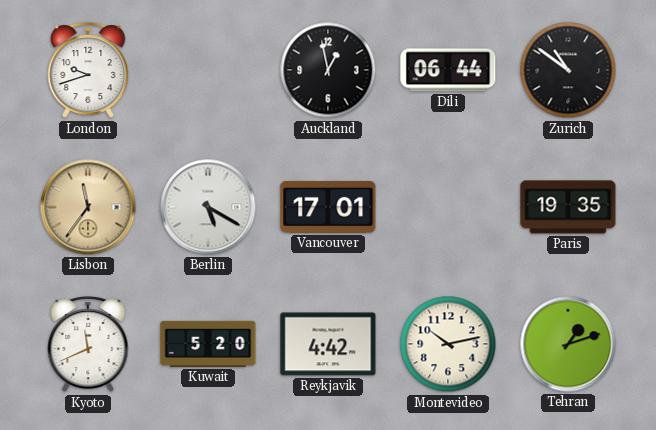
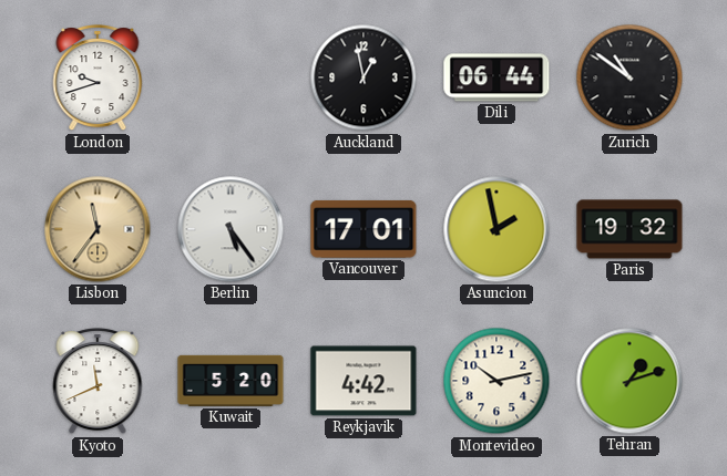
Berlin: 5:20 -> 5:24
Asuncion: none -> 1:58
Paris: 19:35 -> 19:32
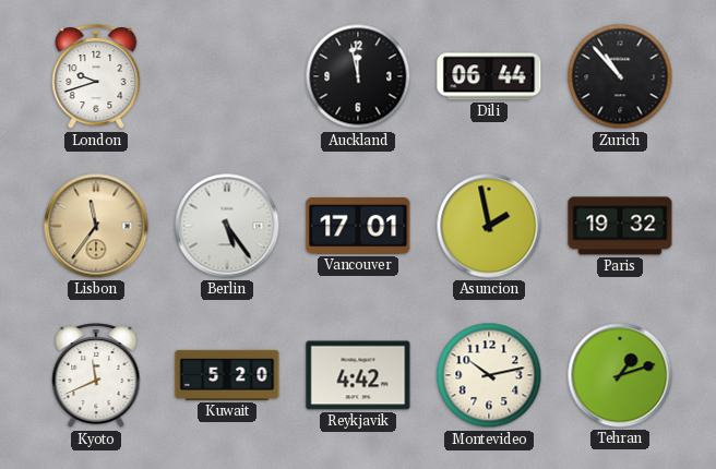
Auckland: 12:58 -> 11:58
Zurich: 10:51 -> 10:53
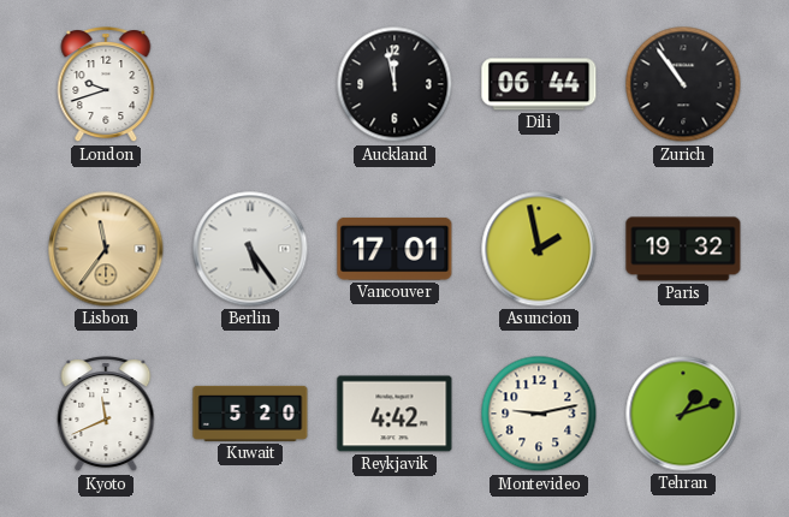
Zurich: 10:53 -> 10:54
Montevideo: 10:13 -> 9:13
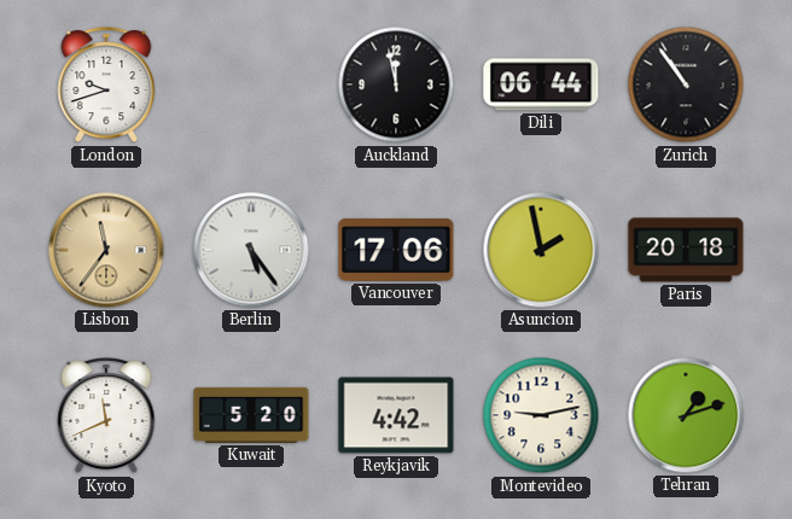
Vancouver: 17:01 -> 17:06
Paris: 19:32 -> 20:18
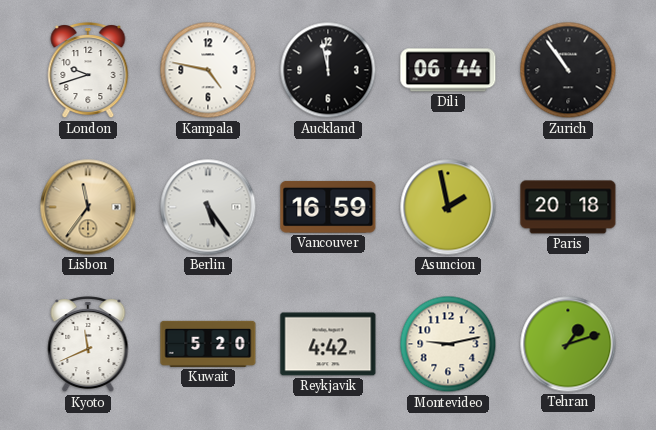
Kampala: none -> 4:47
Vancouver: 17:06 -> 16:59
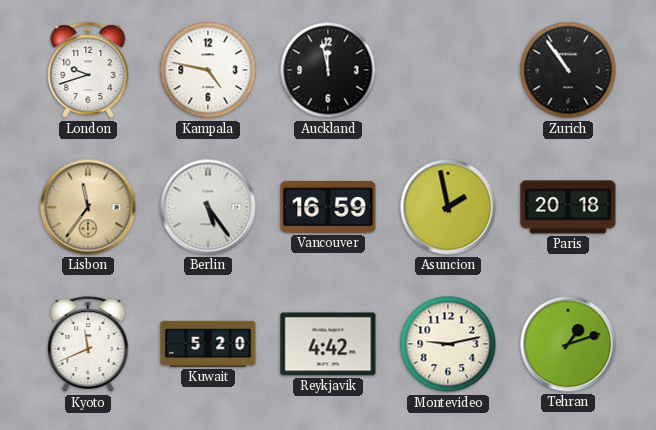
Dili: 06:44 -> none
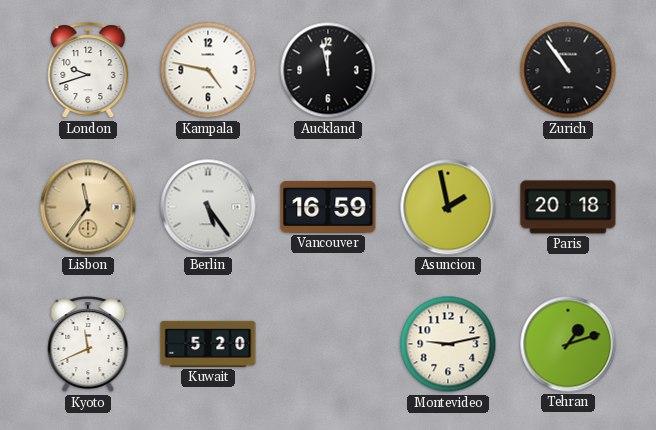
Reykjavik: 4:42 -> none
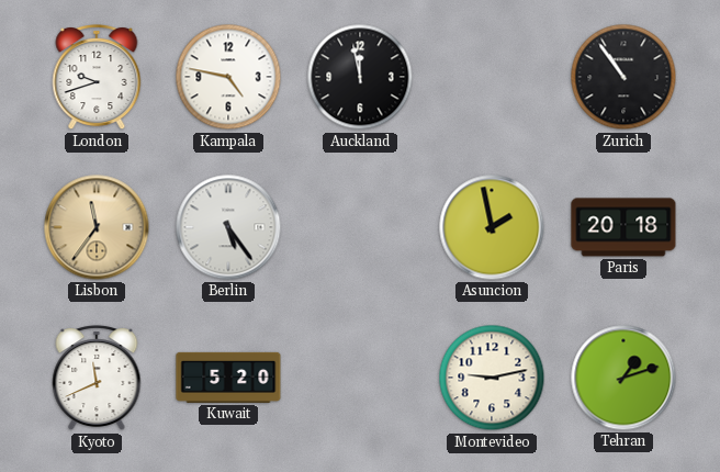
Vancouver: 16:59 -> none
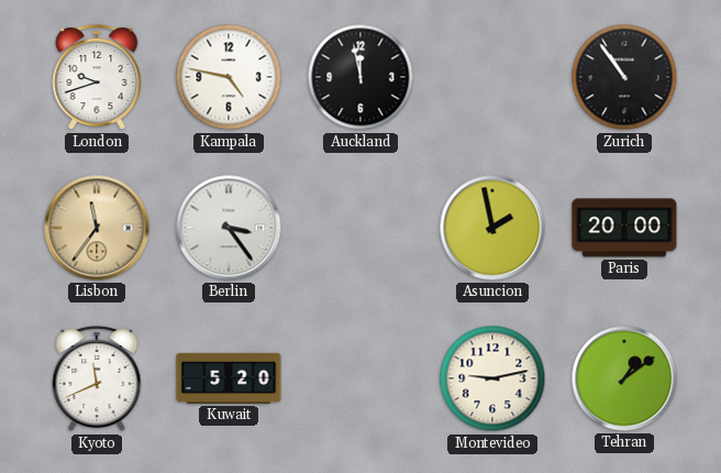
Berlin: 5:24 -> 3:24
Paris: 20:18 -> 20:00
Tehran: 1:12 -> 1:09
